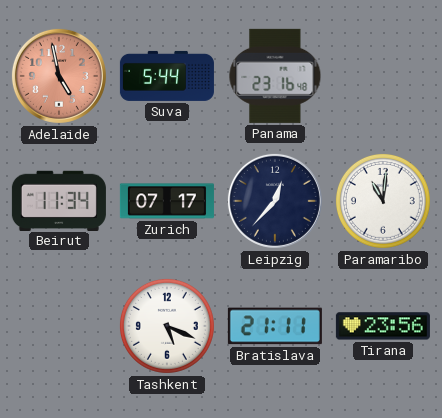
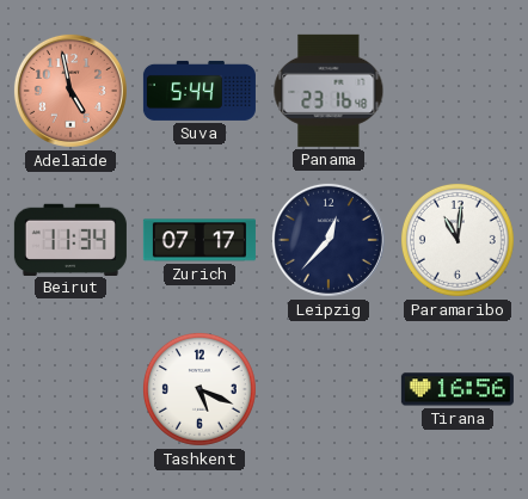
Bratislava: 21:11 -> none
Tirana: 23:56 -> 16:56
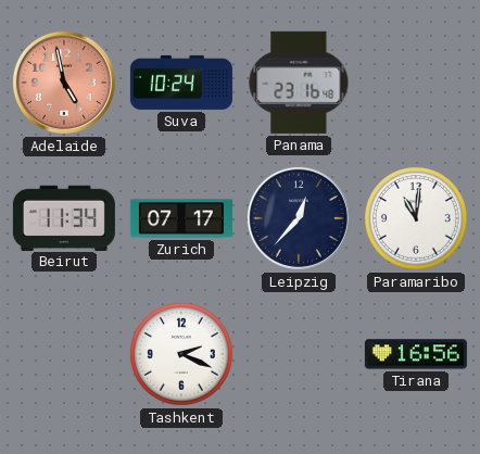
Suva: 5:44 -> 10:24
Tashkent: 5:19 -> 2:19
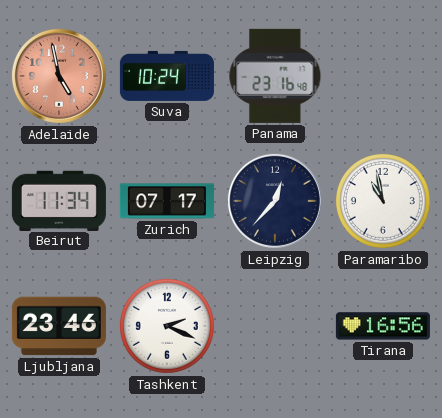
Paramaribo: 11:01 -> 10:58
Ljubljana: none -> 23:46
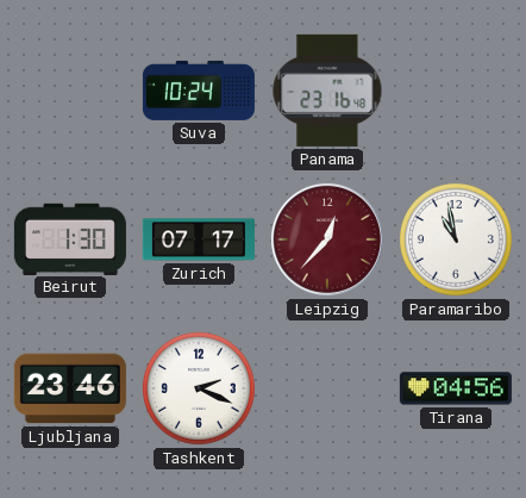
Adelaide: 4:58 -> none
Beirut: 11:34 -> 1:30
Leipzig dial: navy -> burgundy
Tirana: 16:56 -> 04:56
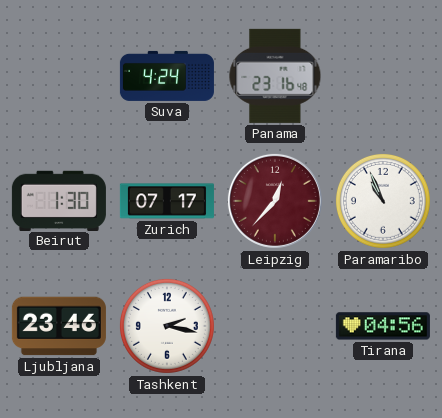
Suva: 10:24 -> 4:24
Paramaribo: 10:58 -> 10:56
Tashkent: 2:19 -> 2:17
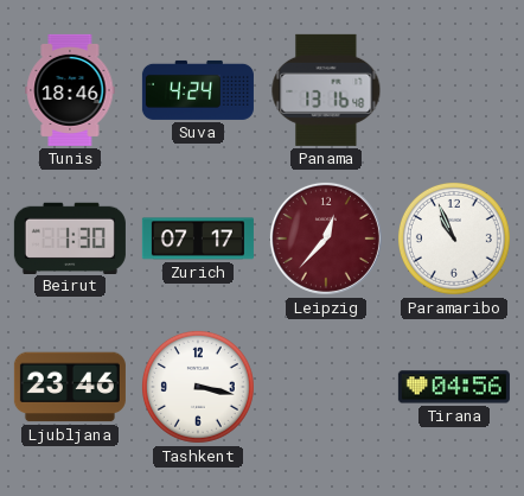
Tunis: none -> 18:46
Panama: 23:16 -> 13:16
Tashkent: 2:17 -> 3:17
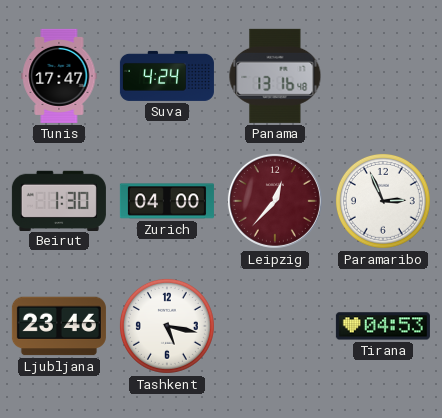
Tunis: 18:46 -> 17:47
Zurich: 07:17 -> 04:00
Paramaribo: 10:56 -> 2:56
Tashkent: 3:17 -> 5:17
Tirana: 04:56 -> 04:53
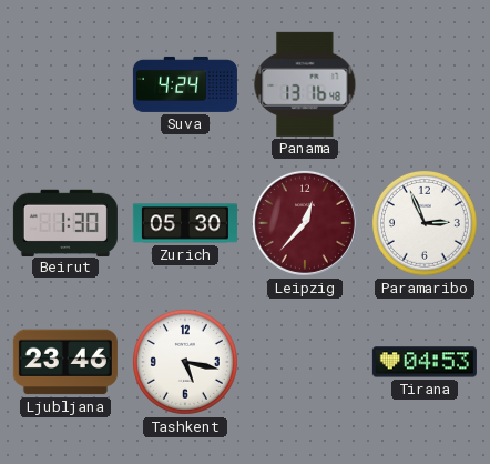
Tunis: 17:47 -> none
Zurich: 04:00 -> 05:30
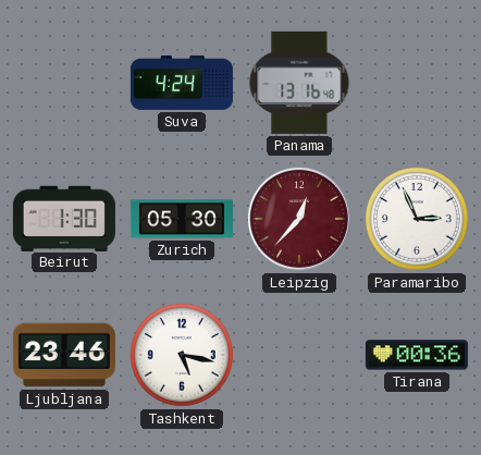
Tirana: 04:53 -> 00:36
